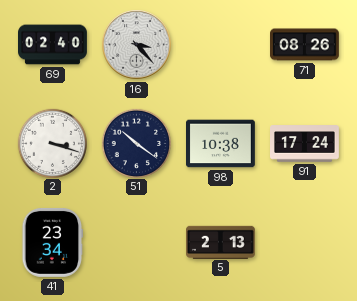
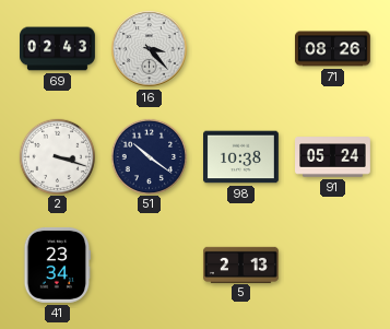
69: 02:40 -> 02:43
91: 17:24 -> 05:24
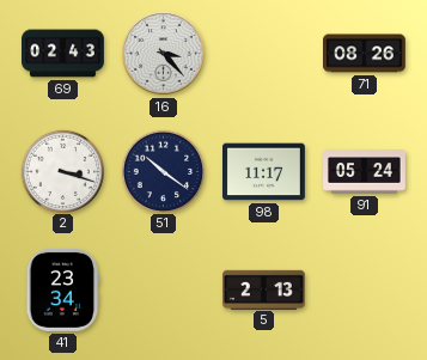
98: 10:38 -> 11:17
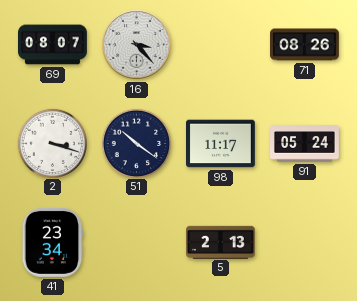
69: 02:43 -> 08:07
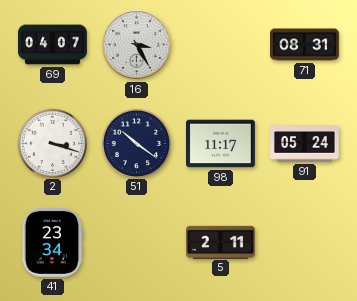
69: 08:07 -> 04:07
16: 3:23 -> 3:25
71: 08:26 -> 08:31
5: 2:13 -> 2:11
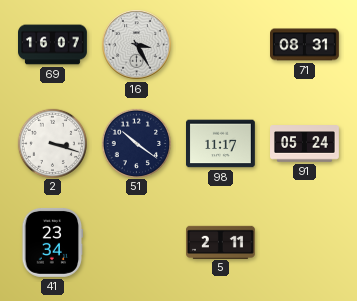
69: 04:07 -> 16:07
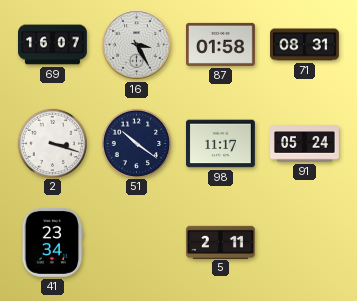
87: none -> 01:58
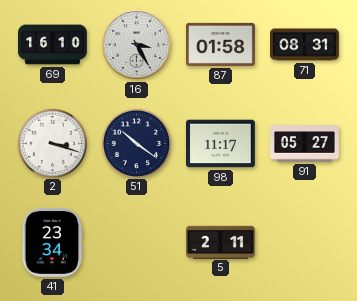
69: 16:07 -> 16:10
91: 05:24 -> 05:27
